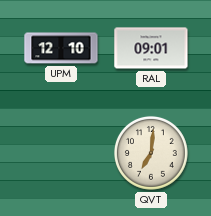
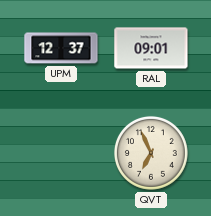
UPM: 12:10 -> 12:37
QVT: 7:01 -> 6:56
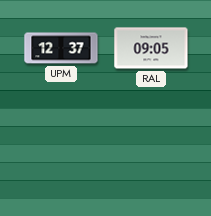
RAL: 09:01 -> 09:05
QVT: 6:56 -> none
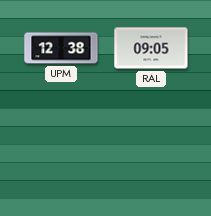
UPM: 12:37 -> 12:38
